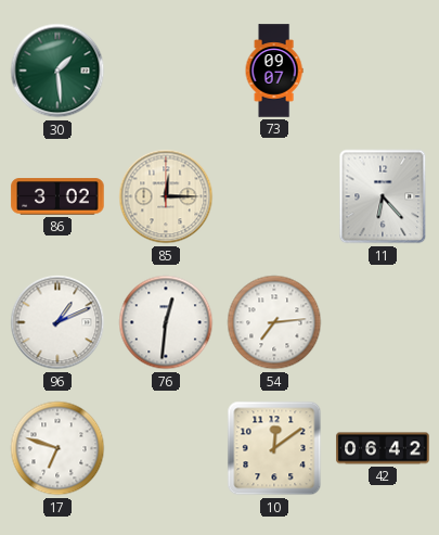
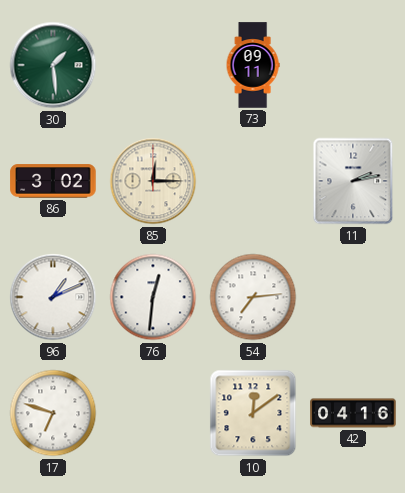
73: 09:07 -> 09:11
11: 6:23 -> 2:13
42: 06:42 -> 04:16
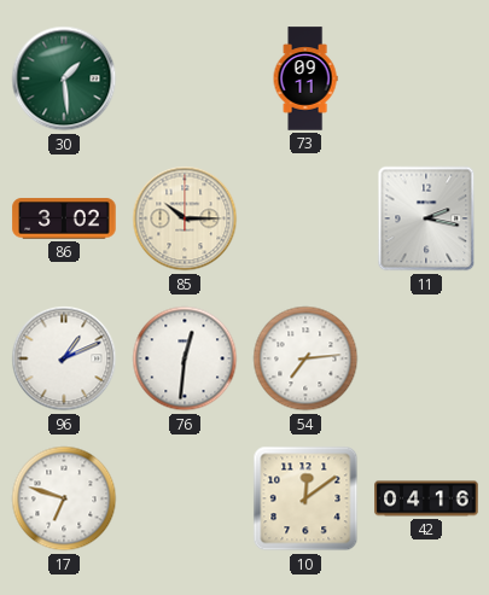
85: 12:15 -> 10:15
11: 2:13 -> 2:17
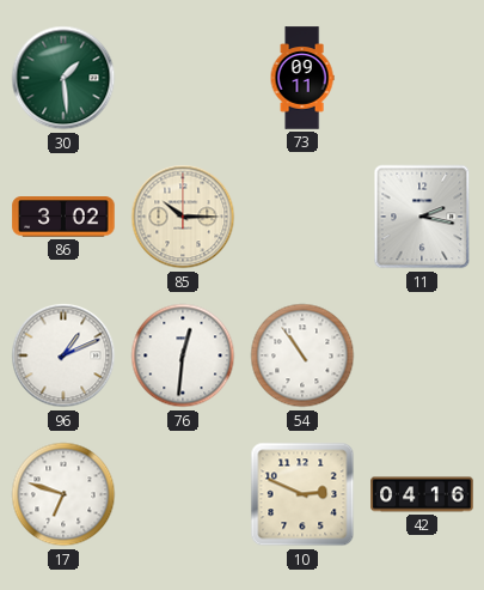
54: 7:14 -> 10:54
10: 12:09 -> 2:49
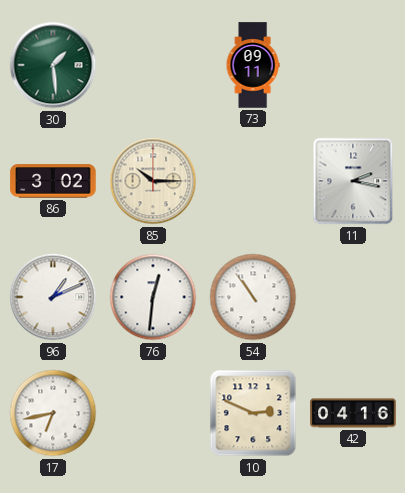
17: 6:48 -> 6:43
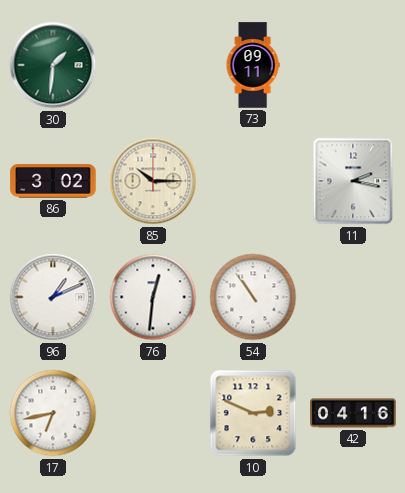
30: 1:29 -> 1:31
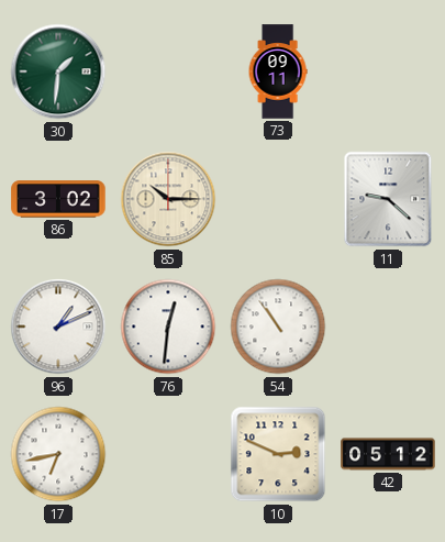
11: 2:17 -> 9:22
42: 04:16 -> 05:12
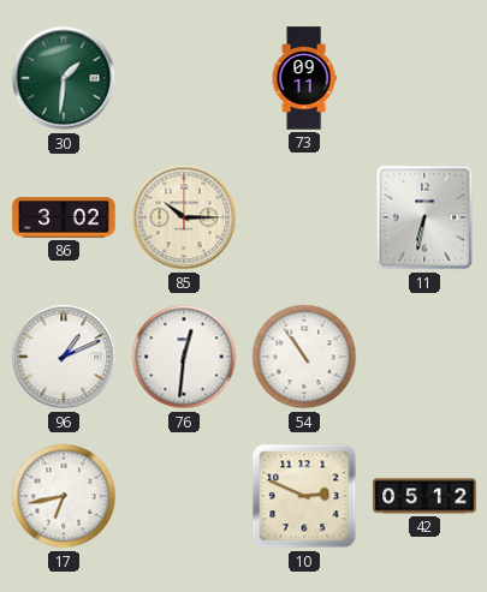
11: 9:22 -> 6:32
